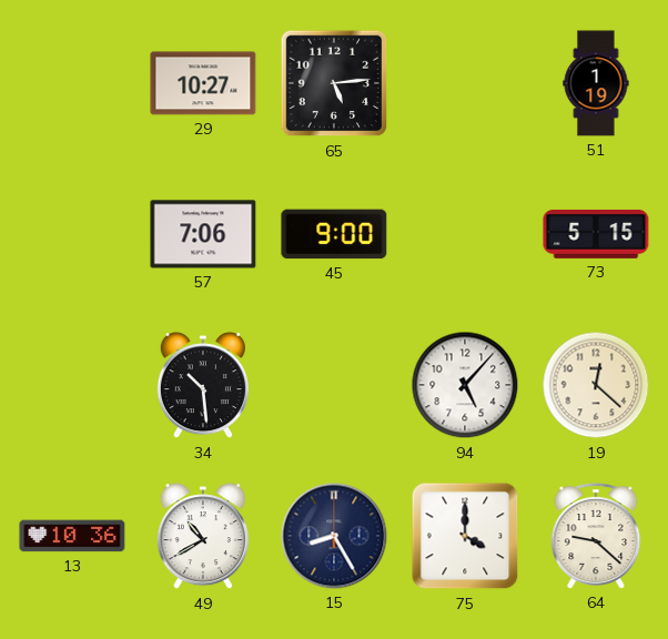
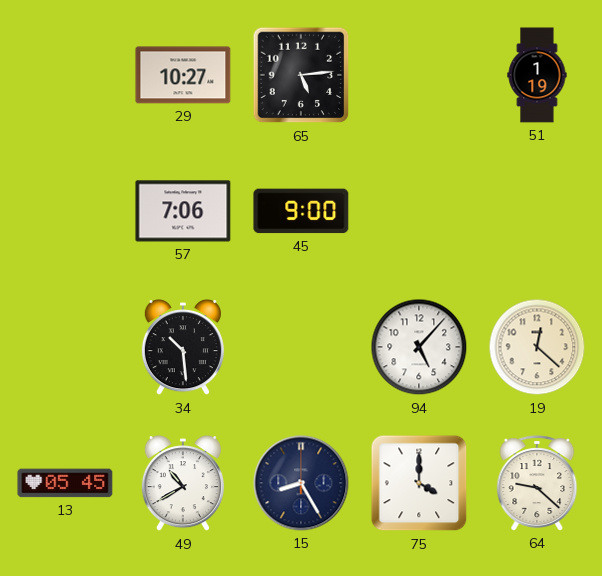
73: 5:15 -> none
13: 10:36 -> 05:45
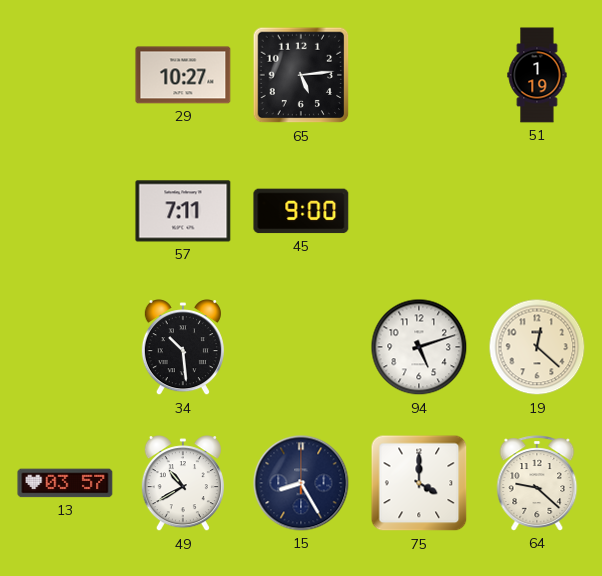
57: 7:06 -> 7:11
94: 5:07 -> 5:12
13: 05:45 -> 03:57
